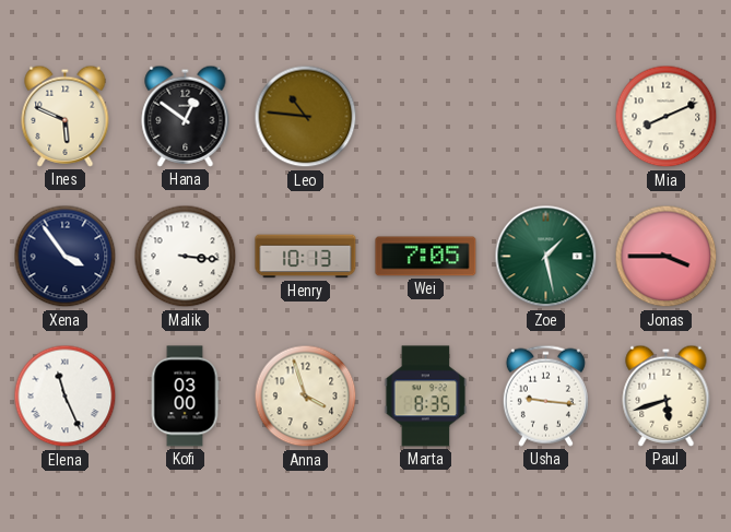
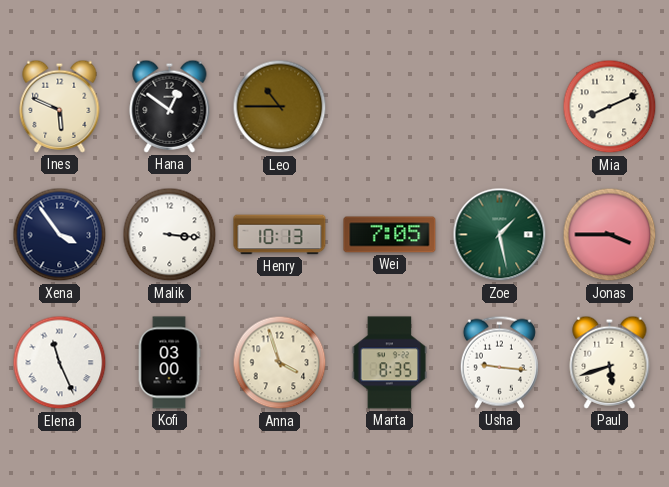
Leo: 10:46 -> 10:45
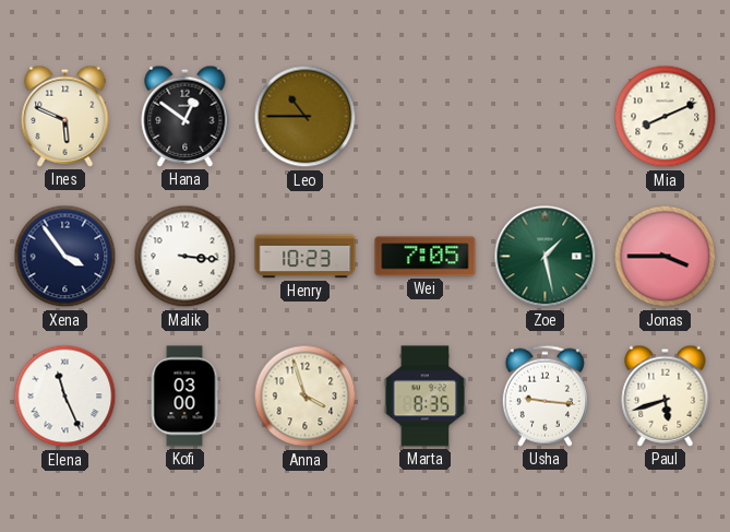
Henry: 10:13 -> 10:23
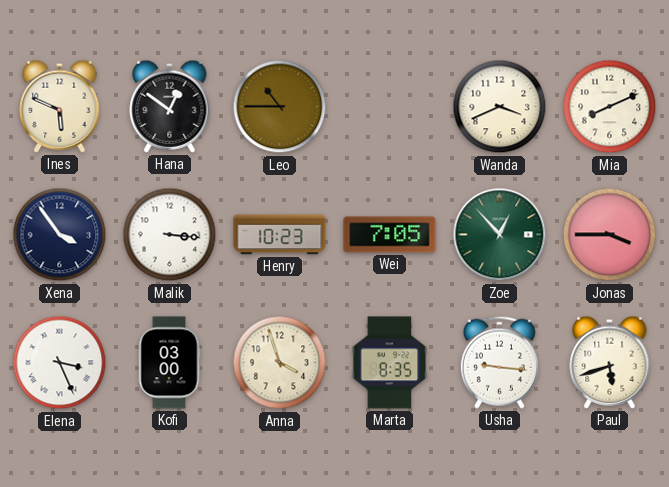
Wanda: none -> 3:41
Zoe: 1:28 -> 12:53
Elena: 11:26 -> 3:26
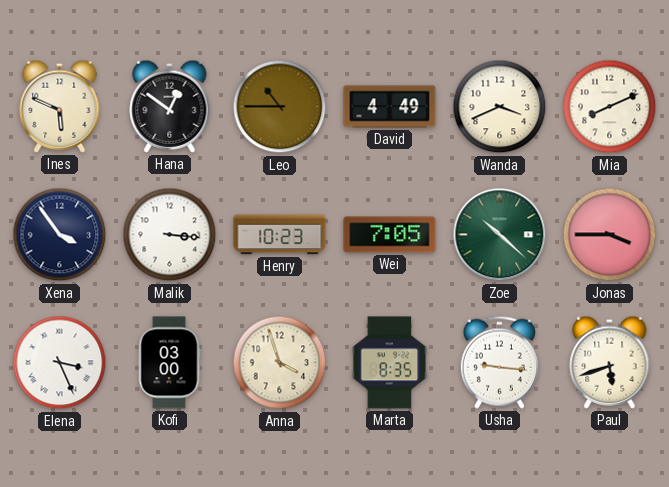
David: none -> 4:49
Zoe: 12:53 -> 10:22
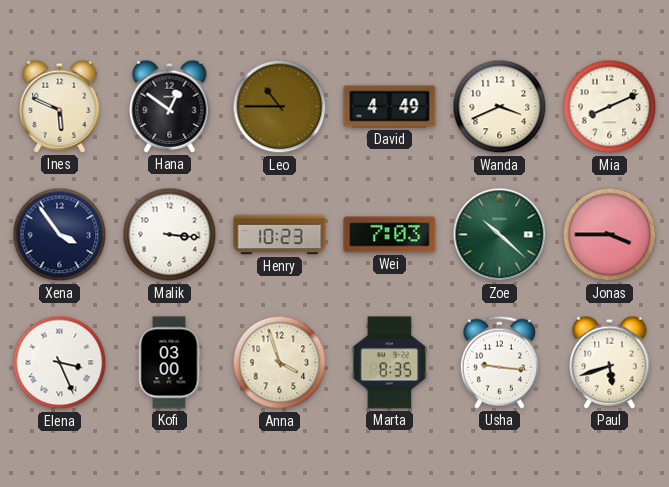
Wei: 7:05 -> 7:03
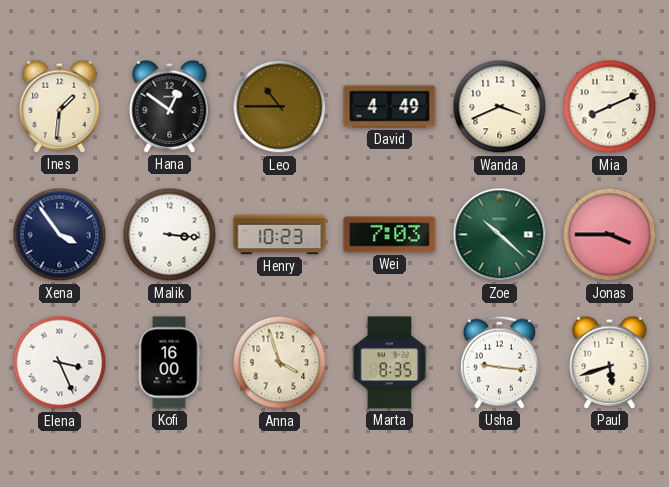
Ines: 5:49 -> 1:31
Kofi: 03:00 -> 16:00
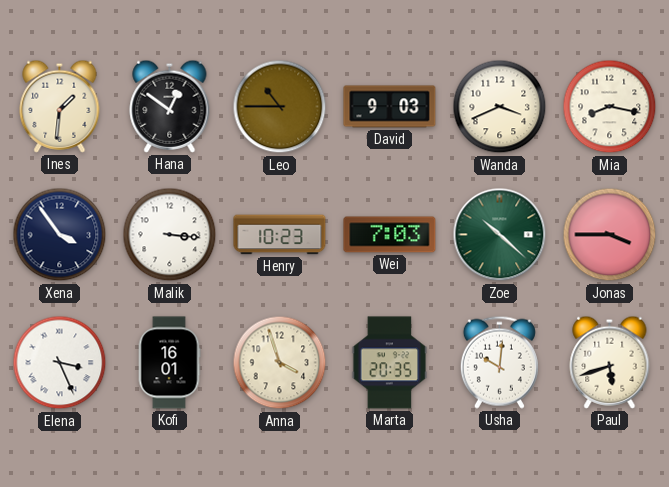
David: 4:49 -> 9:03
Mia: 8:11 -> 8:17
Kofi: 16:00 -> 16:01
Marta: 8:35 -> 20:35
Usha: 9:16 -> 10:01
